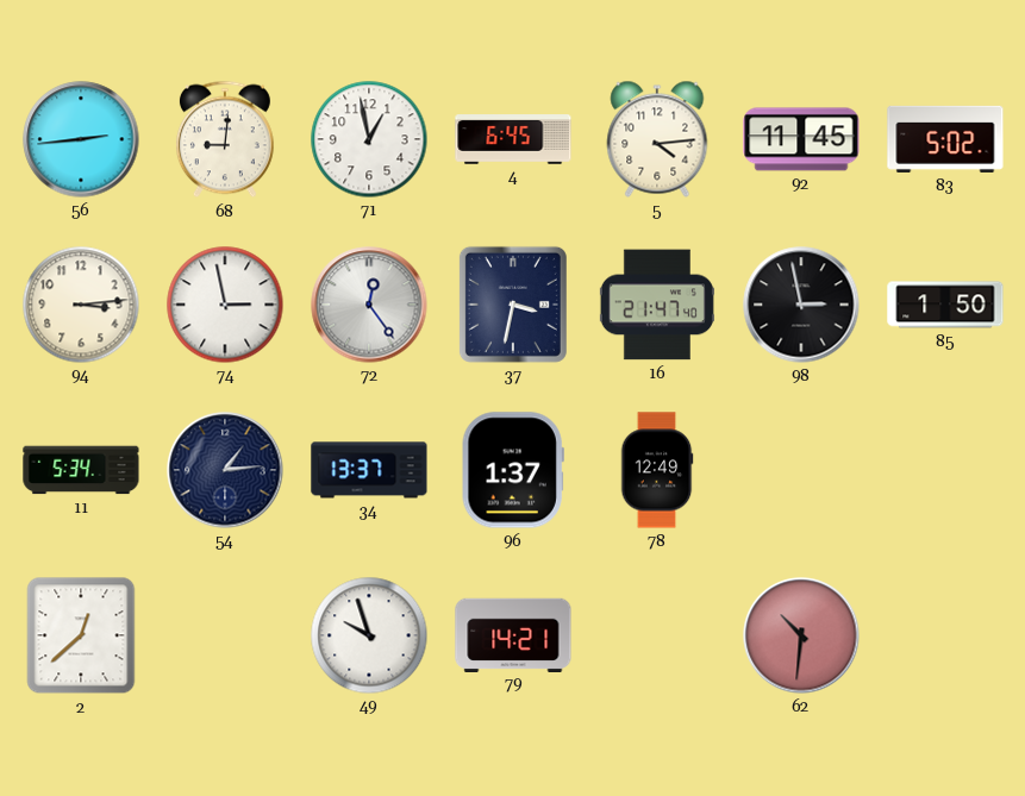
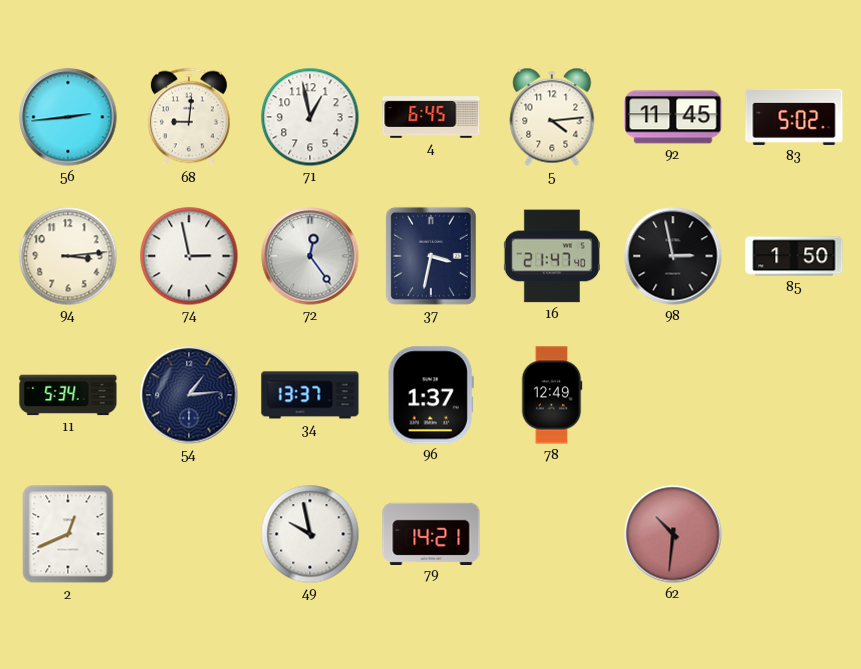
2: 12:38 -> 12:41
49: 9:57 -> 9:58
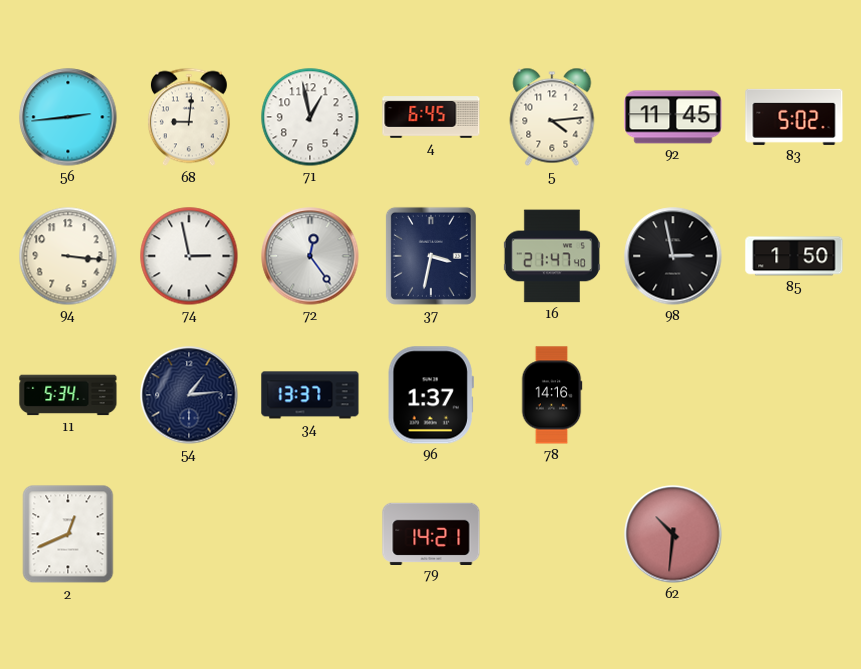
94: 3:14 -> 3:16
78: 12:49 -> 14:16
49: 9:58 -> none
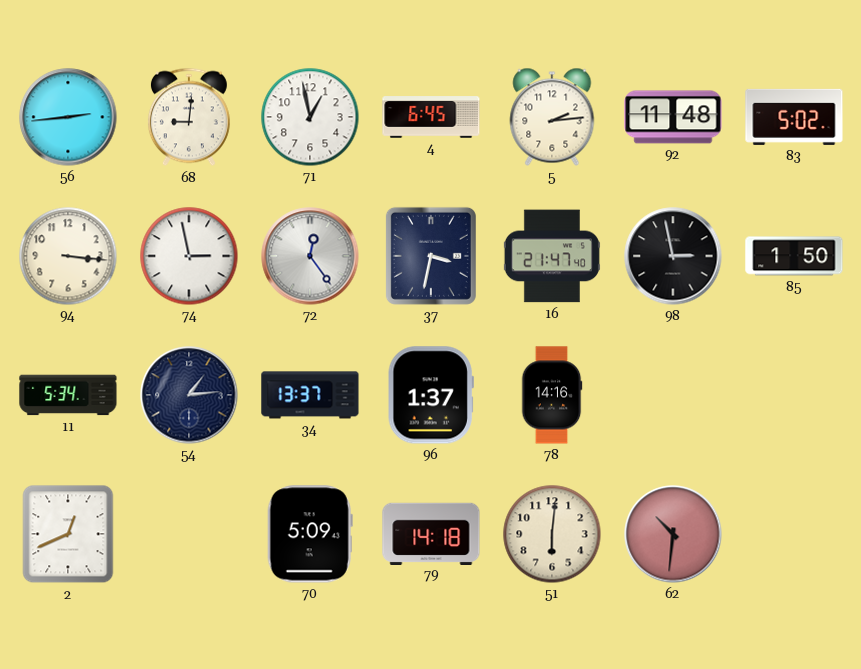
5: 4:14 -> 2:14
92: 11:45 -> 11:48
70: none -> 5:09
79: 14:21 -> 14:18
51: none -> 6:01
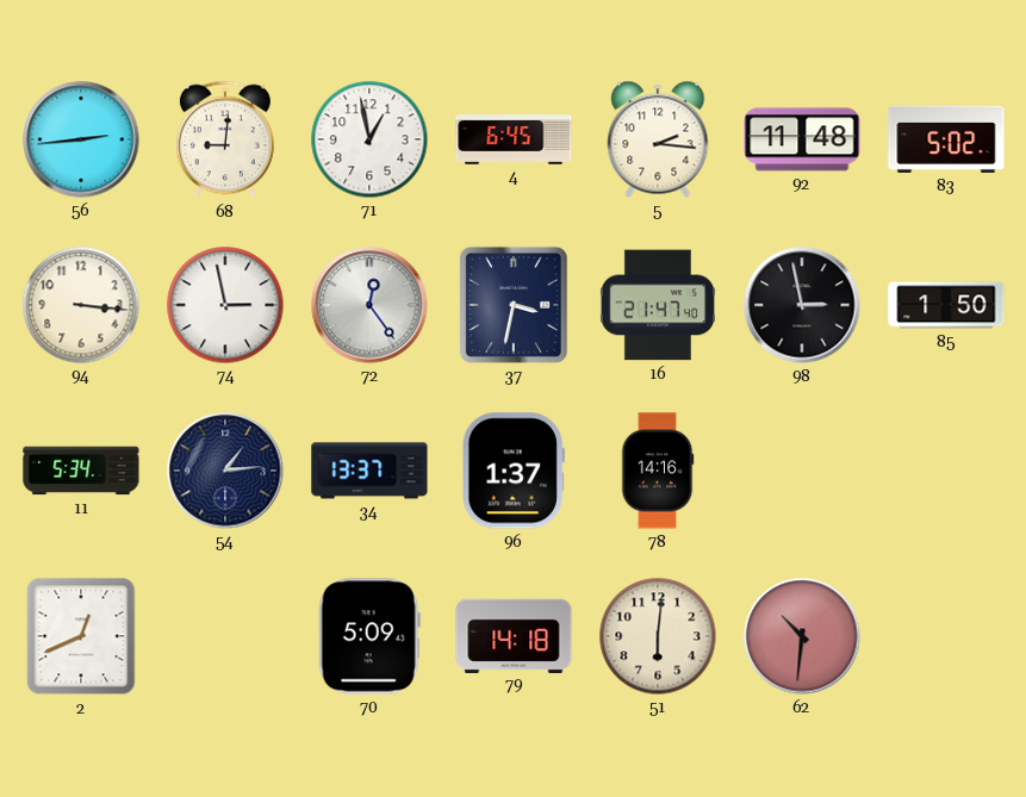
5: 2:14 -> 2:16
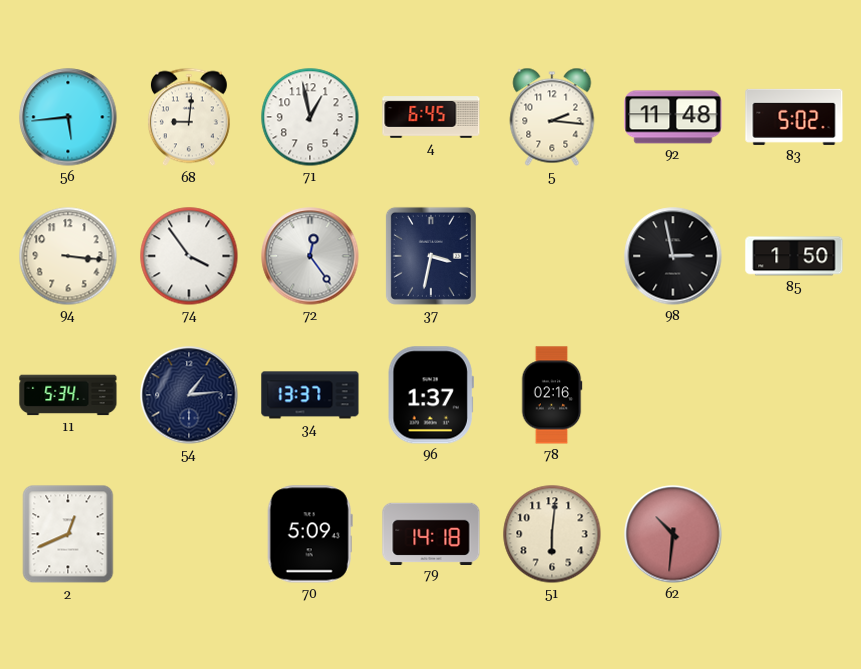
56: 2:44 -> 5:44
74: 2:58 -> 3:54
16: 21:47 -> none
78: 14:16 -> 02:16
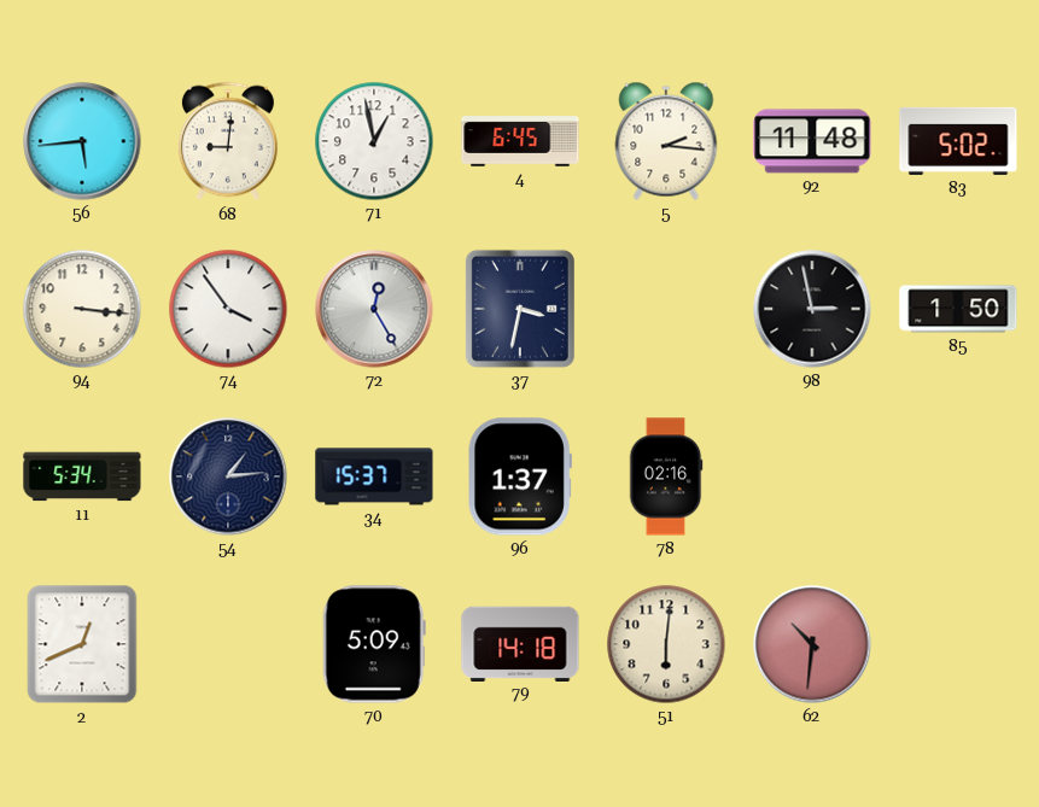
72: 12:24 -> 12:25
34: 13:37 -> 15:37
